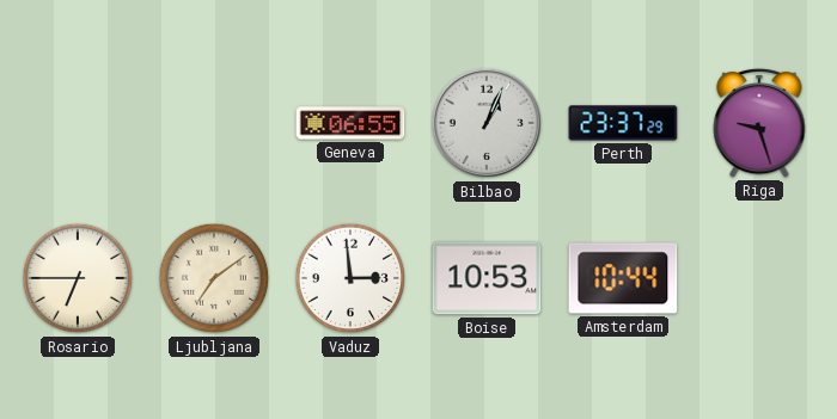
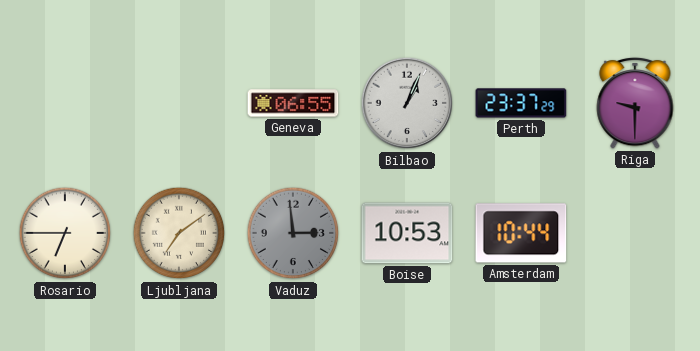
Riga: 9:27 -> 9:30
Vaduz dial: white -> grey
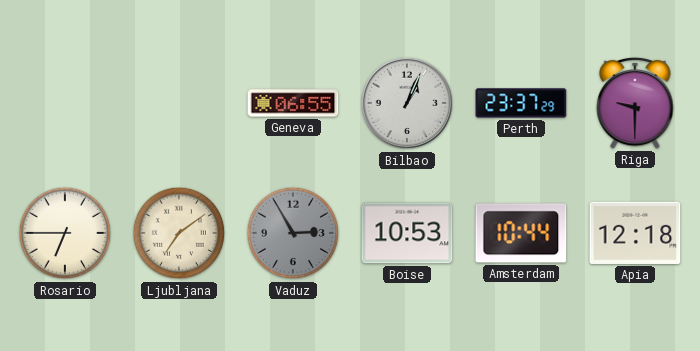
Vaduz: 2:59 -> 2:55
Apia: none -> 12:18
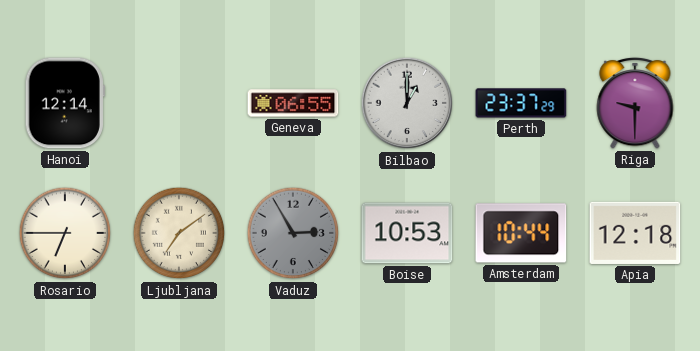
Hanoi: none -> 12:14
Bilbao: 1:04 -> 1:00
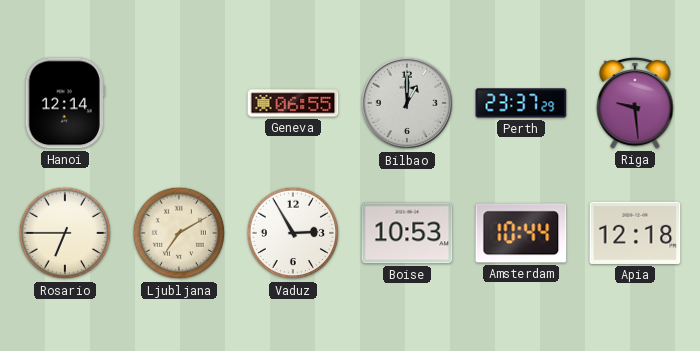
Riga: 9:30 -> 9:29
Ljubljana: 7:09 -> 7:10
Vaduz dial: grey -> white
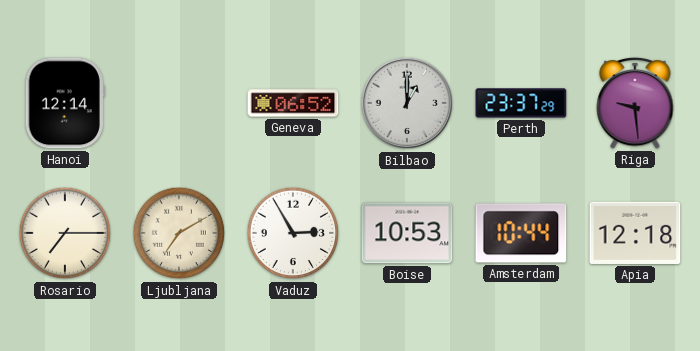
Geneva: 06:55 -> 06:52
Rosario: 6:45 -> 7:15
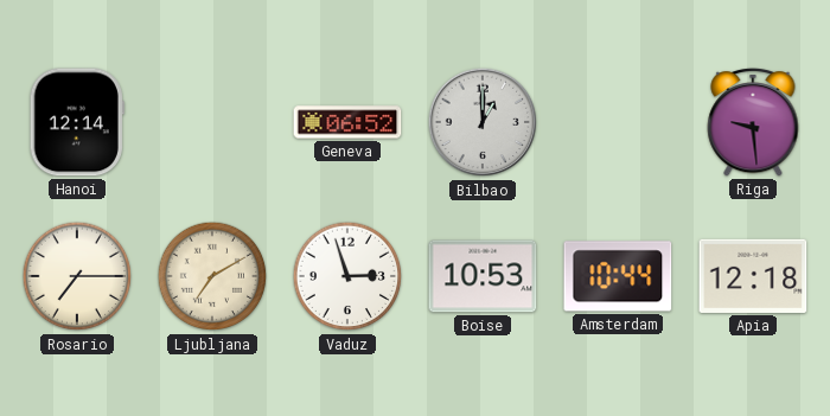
Perth: 23:37 -> none
Vaduz: 2:55 -> 2:57
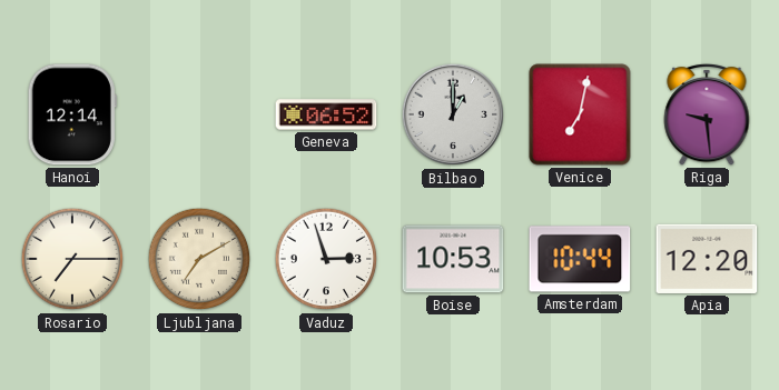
Venice: none -> 7:02
Apia: 12:18 -> 12:20
